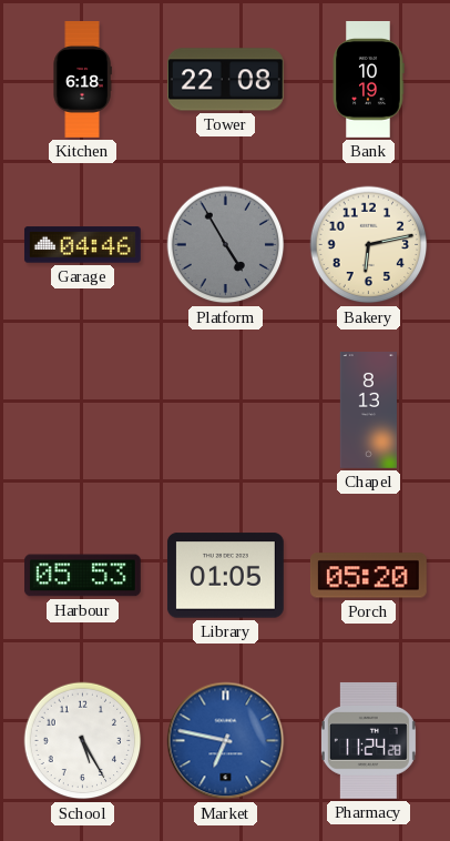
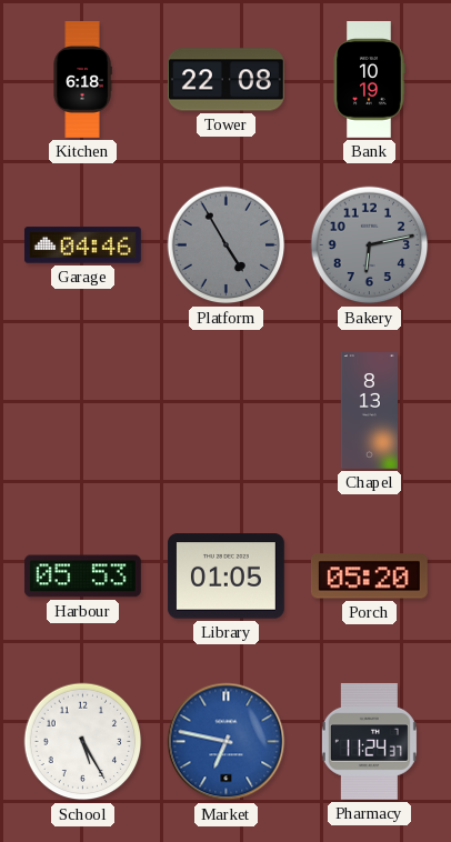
Bakery dial: cream -> grey
Pharmacy: 11:24:28 -> 11:24:37
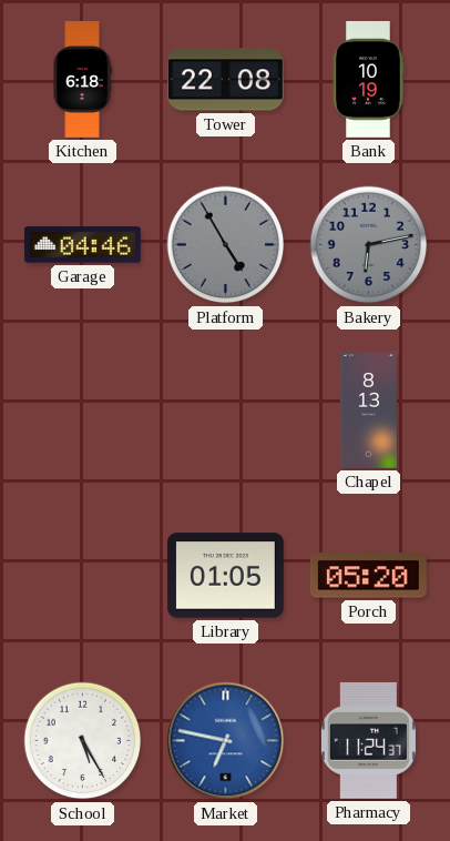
Harbour: 05:53 -> none
